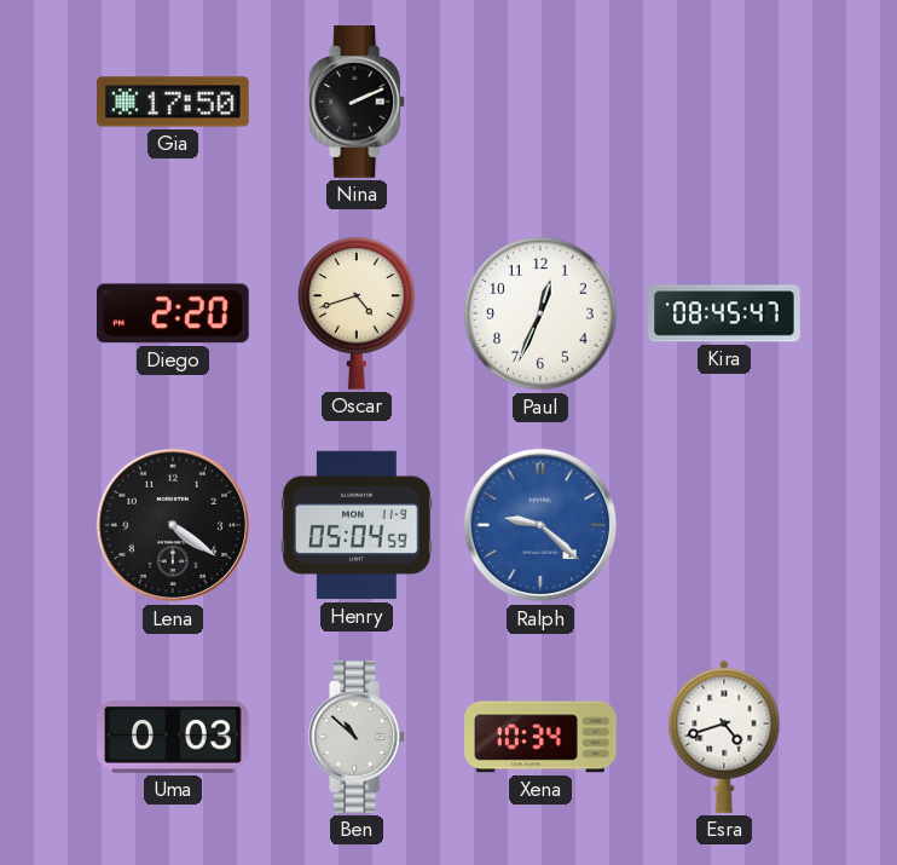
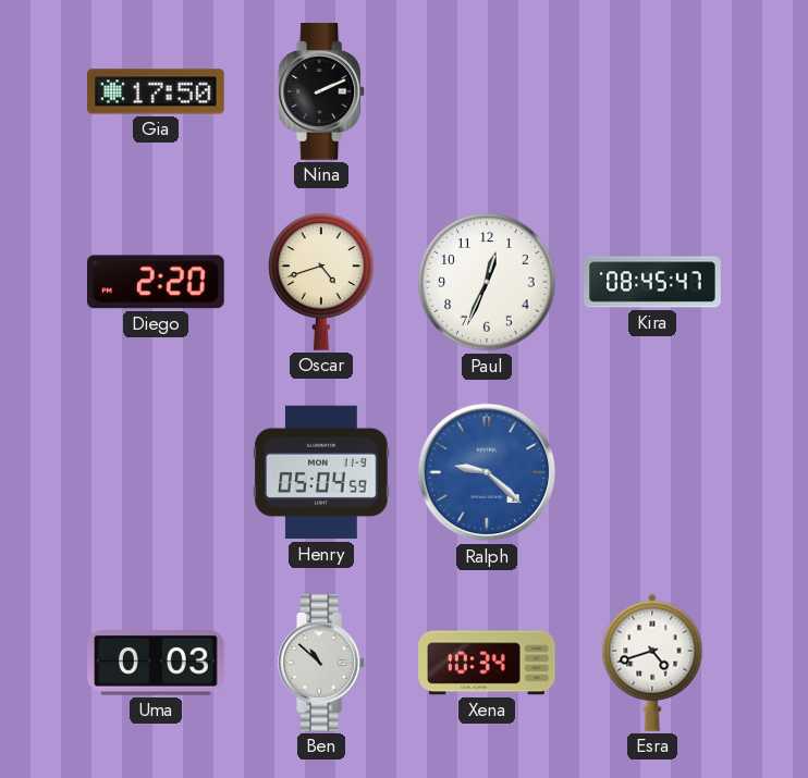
Lena: 4:21 -> none
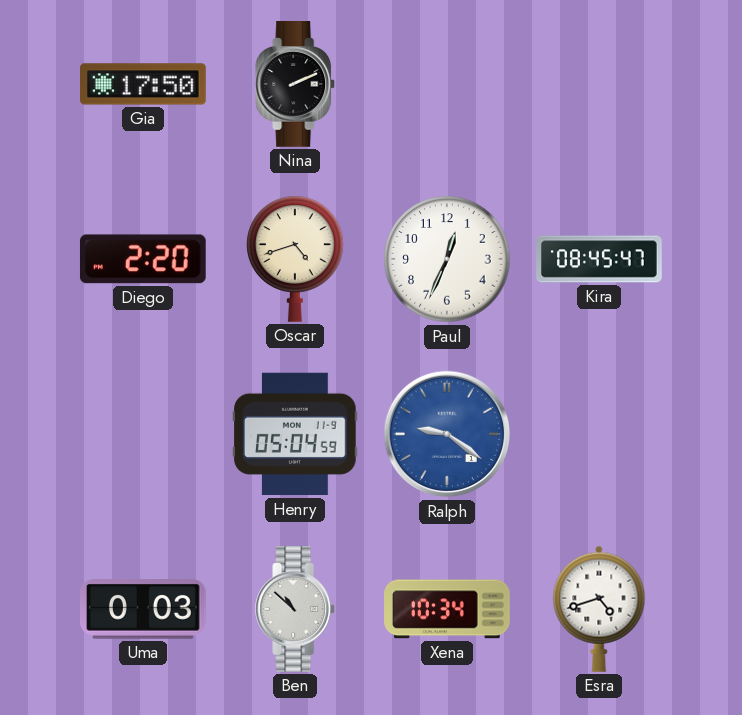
Ralph: 9:22 -> 9:21
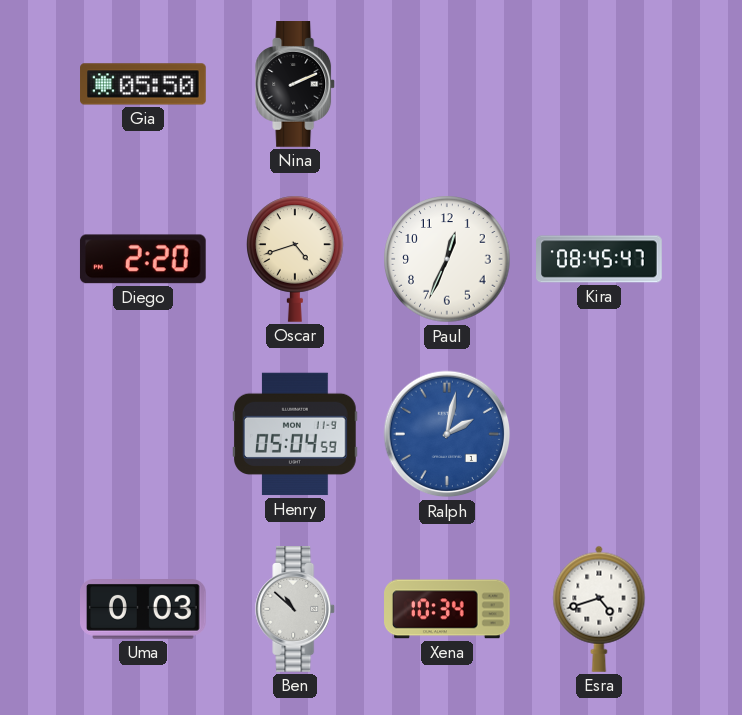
Gia: 17:50 -> 05:50
Ralph: 9:21 -> 2:02
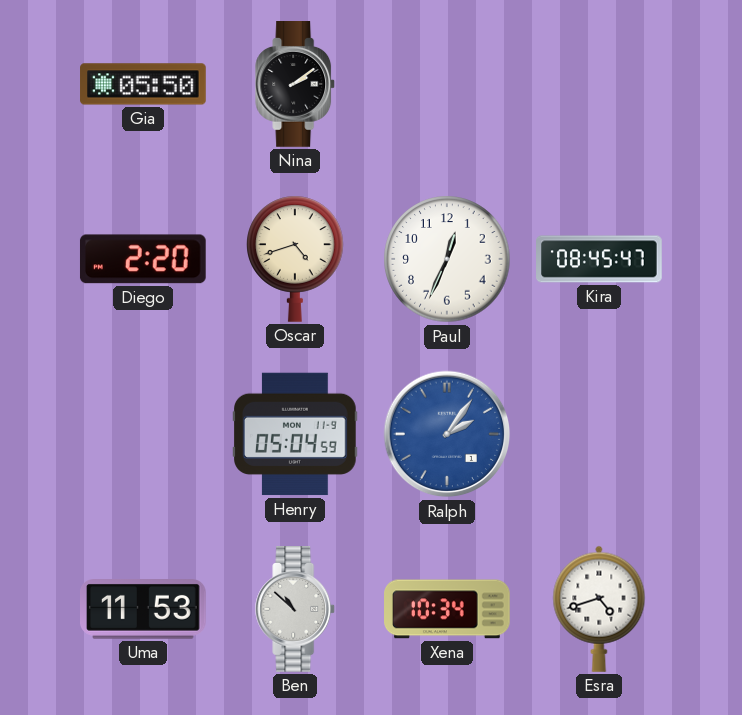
Nina: 2:11 -> 2:09
Ralph: 2:02 -> 2:06
Uma: 0:03 -> 11:53
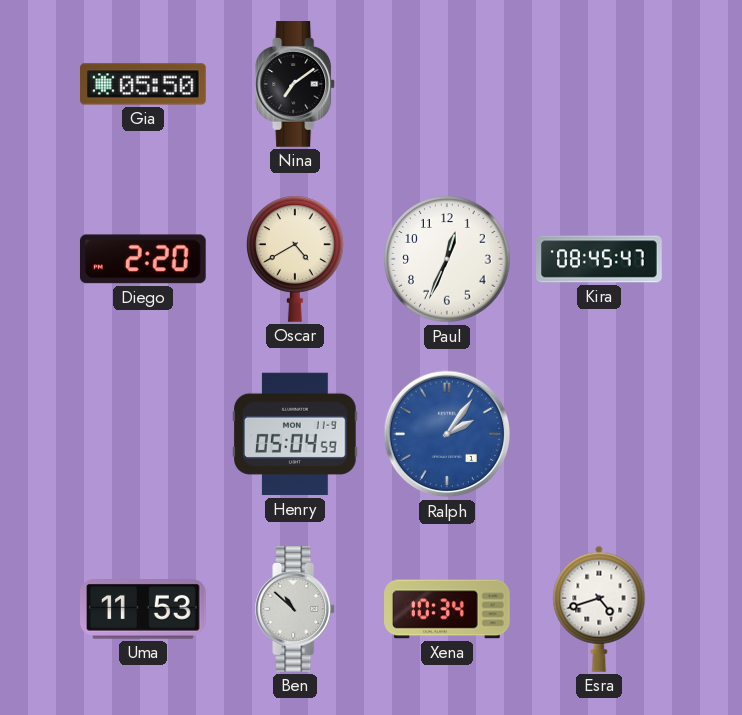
Nina: 2:09 -> 7:09
Oscar: 4:42 -> 4:40
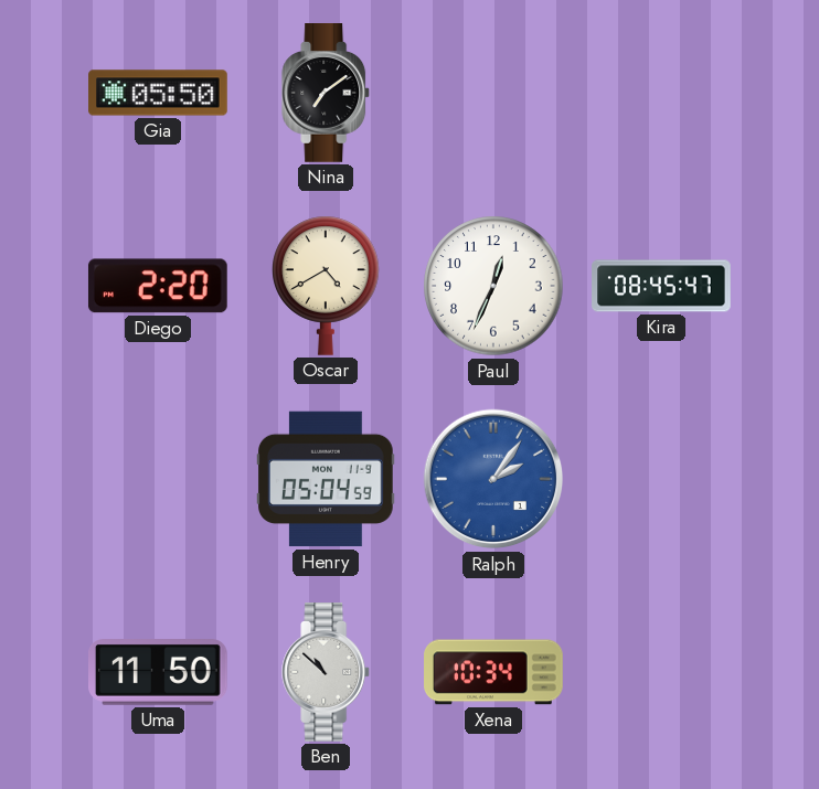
Uma: 11:53 -> 11:50
Esra: 4:42 -> none
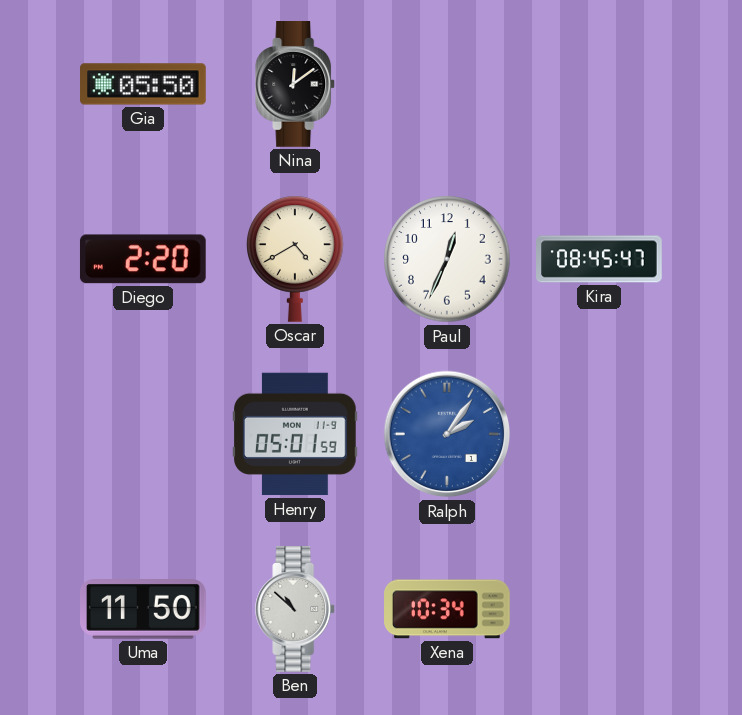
Nina: 7:09 -> 12:09
Henry: 05:04 -> 05:01
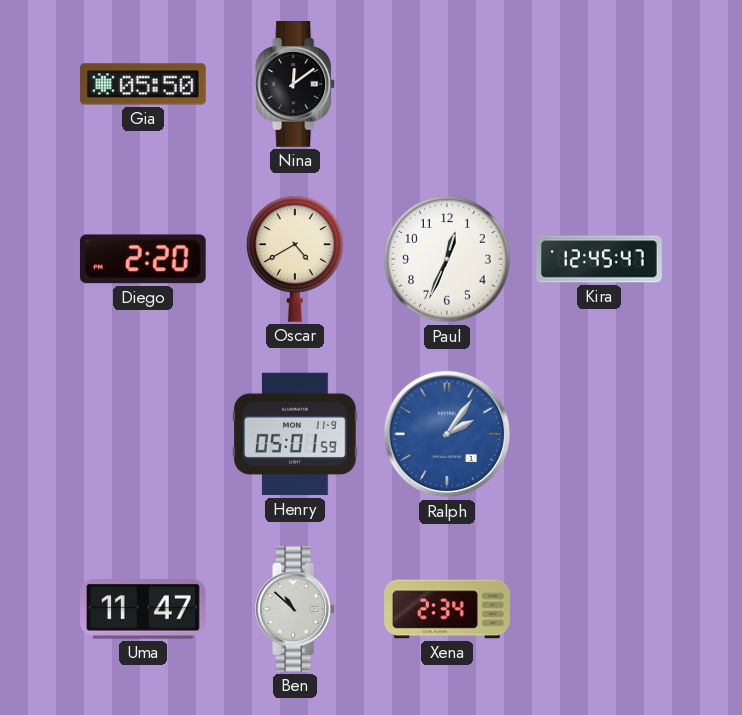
Kira: 08:45 -> 12:45
Uma: 11:50 -> 11:47
Xena: 10:34 -> 2:34
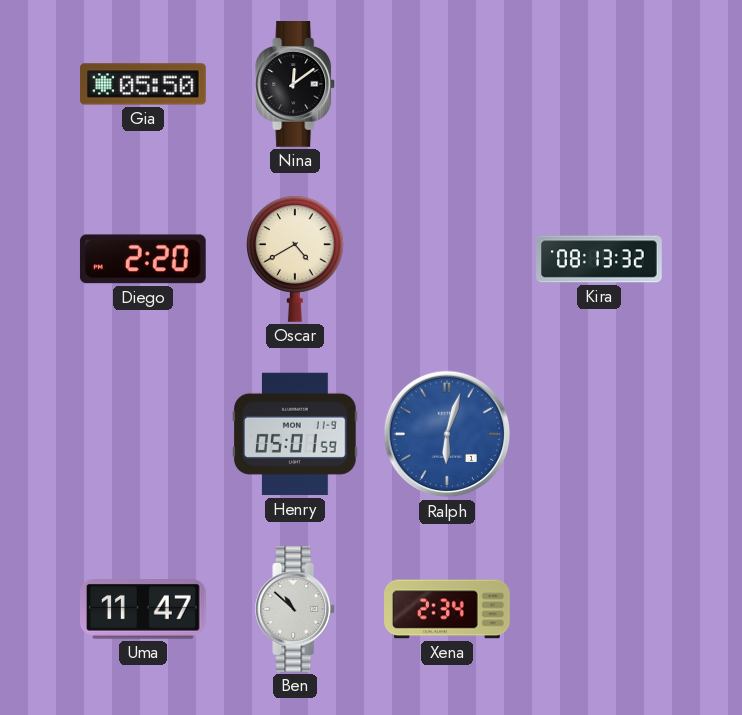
Paul: 12:34 -> none
Kira: 12:45 -> 08:13
Ralph: 2:06 -> 6:03
